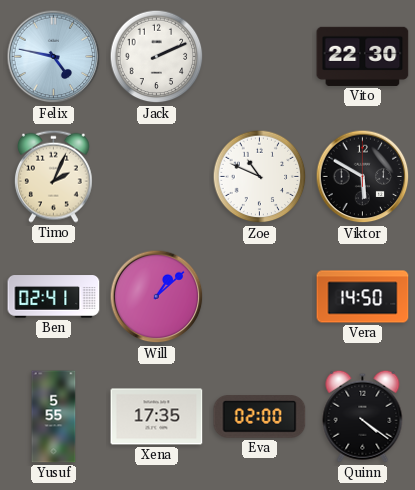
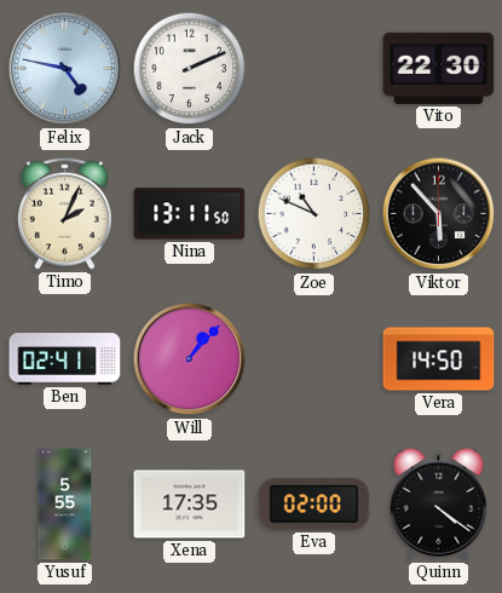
Nina: none -> 13:11
Viktor: 5:50 -> 5:53
Will: 1:08 -> 1:07
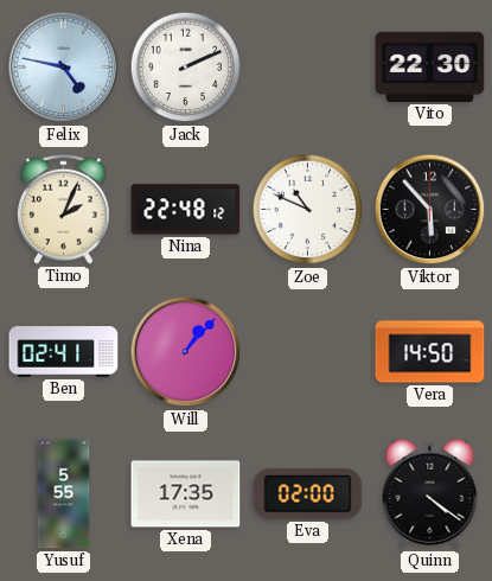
Nina: 13:11 -> 22:48
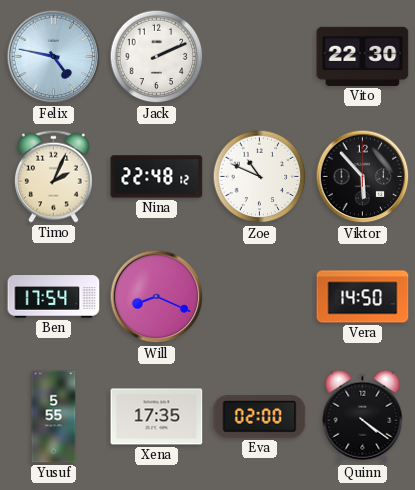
Ben: 02:41 -> 17:54
Will: 1:07 -> 8:19
